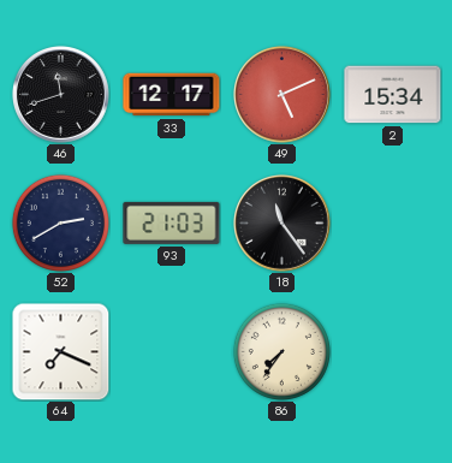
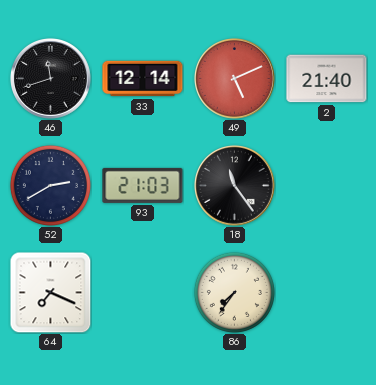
33: 12:17 -> 12:14
2: 15:34 -> 21:40
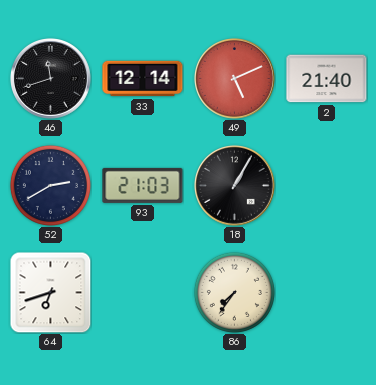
18: 11:24 -> 1:05
64: 7:19 -> 6:42
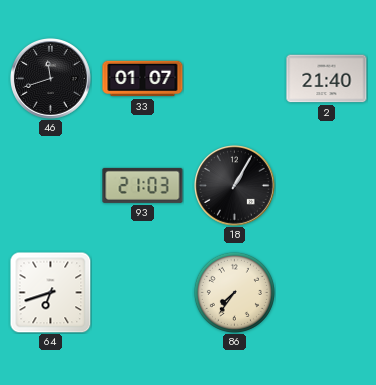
33: 12:14 -> 01:07
49: 5:11 -> none
52: 2:40 -> none
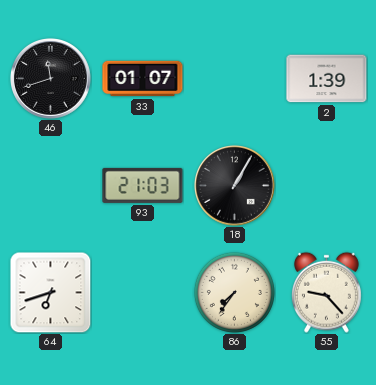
2: 21:40 -> 1:39
55: none -> 9:23
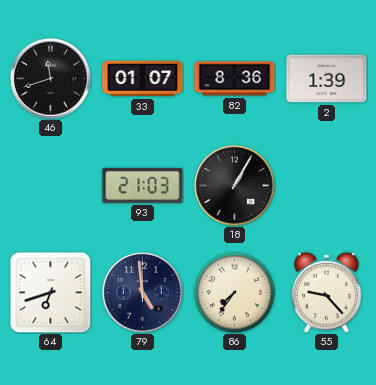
82: none -> 8:36
79: none -> 4:59
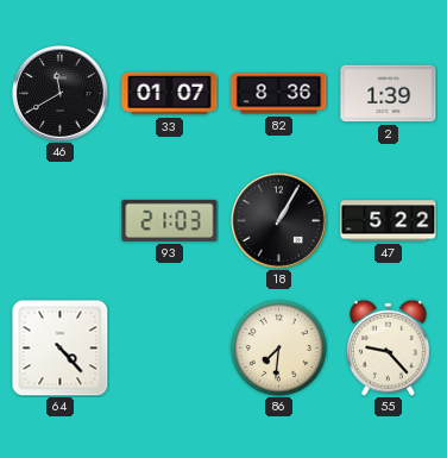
46: 11:42 -> 11:40
47: none -> 5:22
64: 6:42 -> 4:23
79: 4:59 -> none
86: 7:36 -> 7:31
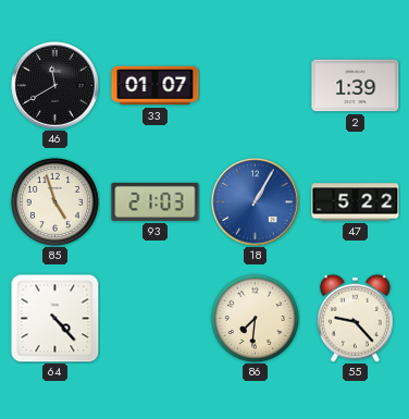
82: 8:36 -> none
85: none -> 4:57
18 dial: black -> blue
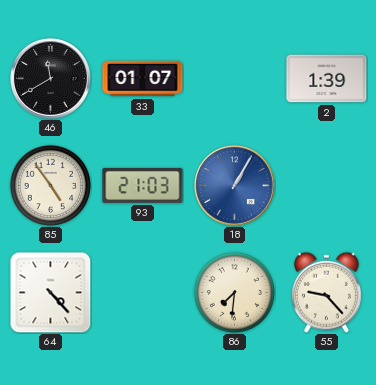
85: 4:57 -> 4:54
47: 5:22 -> none
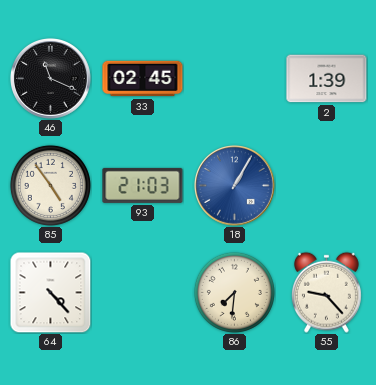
46: 11:40 -> 11:19
33: 01:07 -> 02:45
